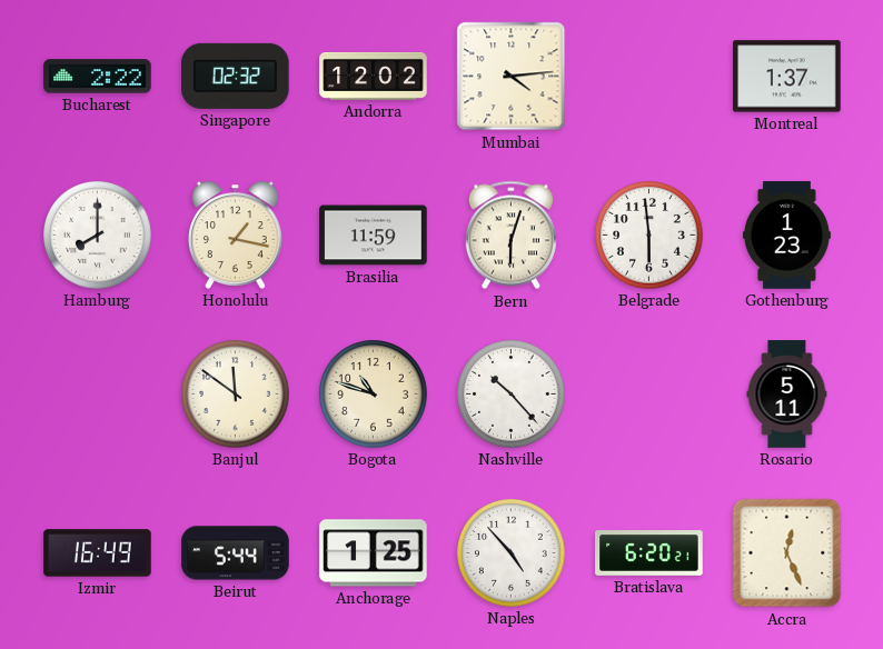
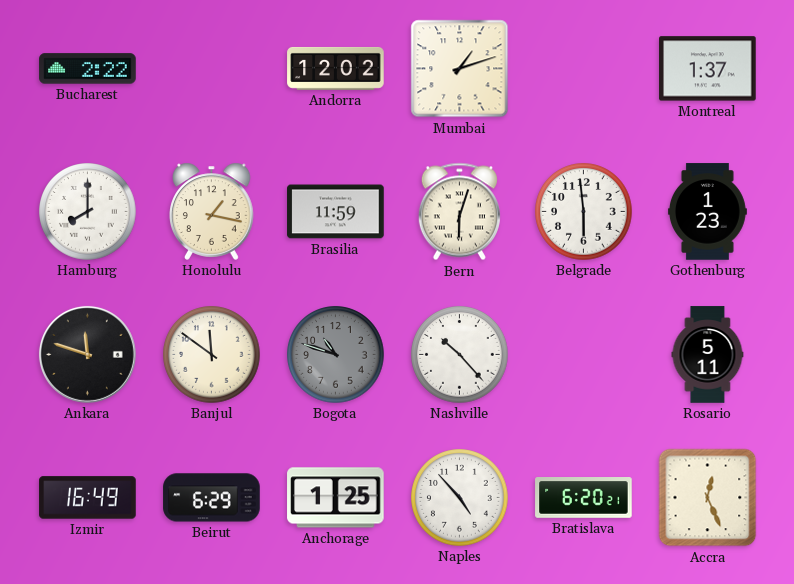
Singapore: 02:32 -> none
Mumbai: 4:14 -> 1:12
Ankara: none -> 11:48
Bogota dial: cream -> grey
Beirut: 5:44 -> 6:29
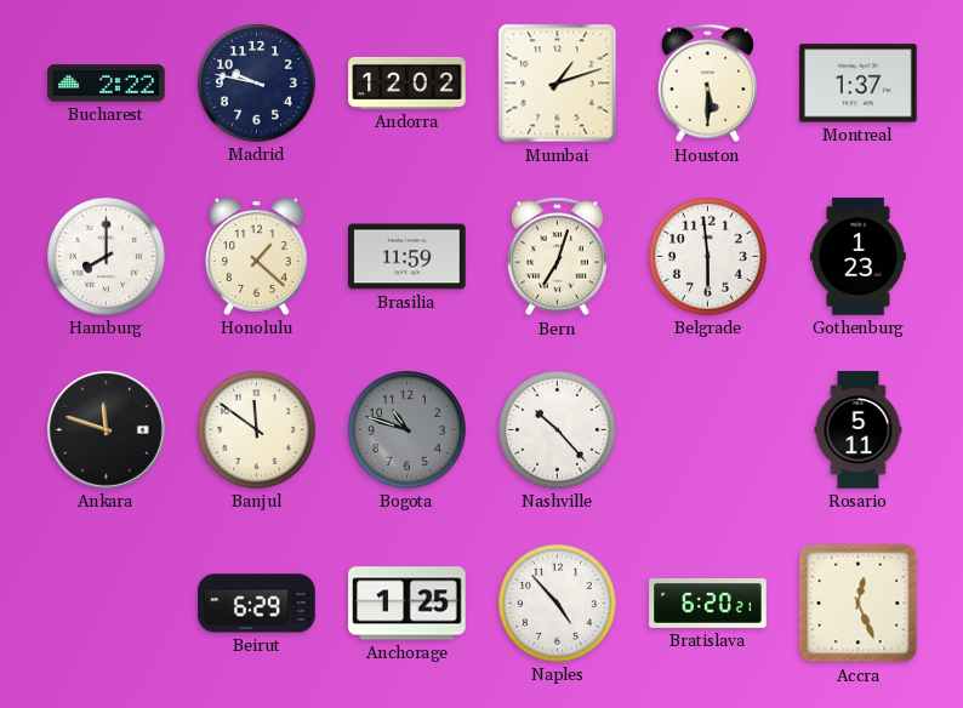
Madrid: none -> 9:47
Houston: none -> 5:30
Honolulu: 1:17 -> 1:22
Bern: 6:03 -> 7:03
Izmir: 16:49 -> none
